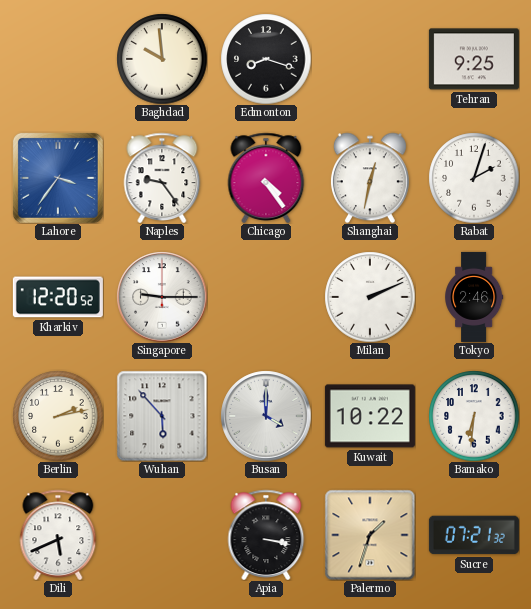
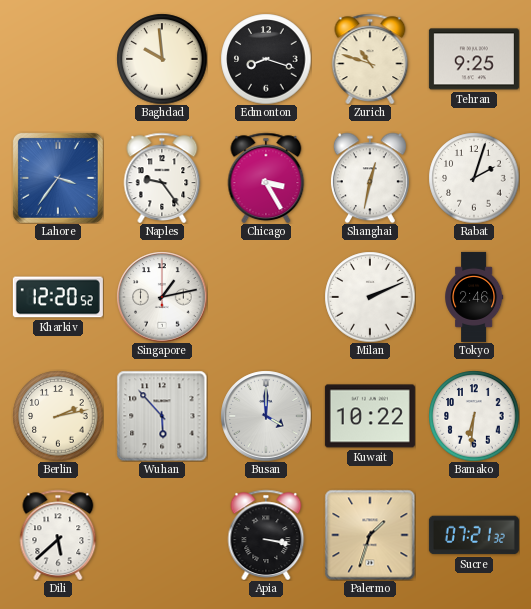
Zurich: none -> 10:48
Chicago: 4:24 -> 3:25
Singapore: 9:15 -> 1:13
Dili: 5:41 -> 5:38
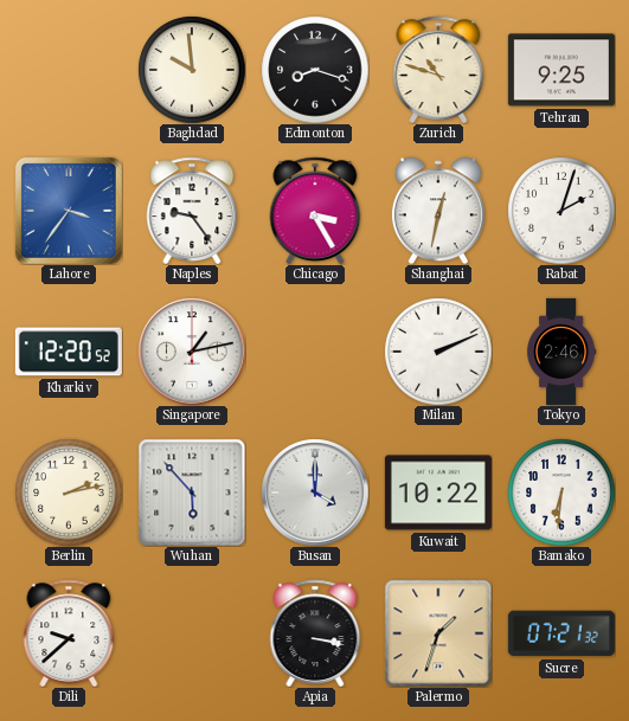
Dili: 5:38 -> 9:38
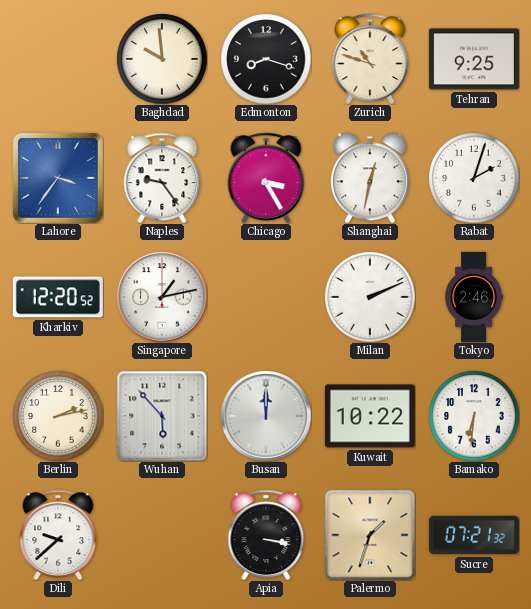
Busan: 4:00 -> 12:00
